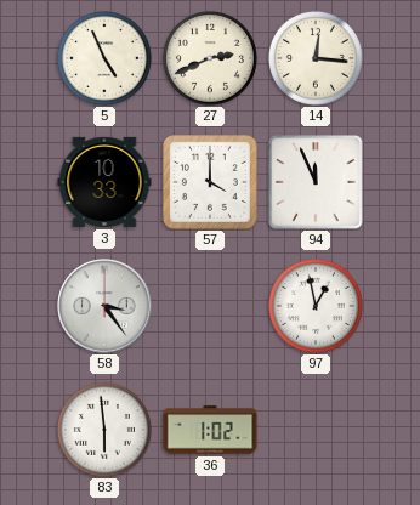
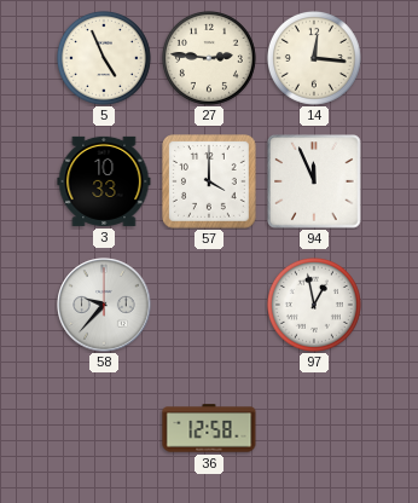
27: 2:41 -> 2:46
58: 3:24 -> 9:37
83: 5:59 -> none
36: 1:02 -> 12:58
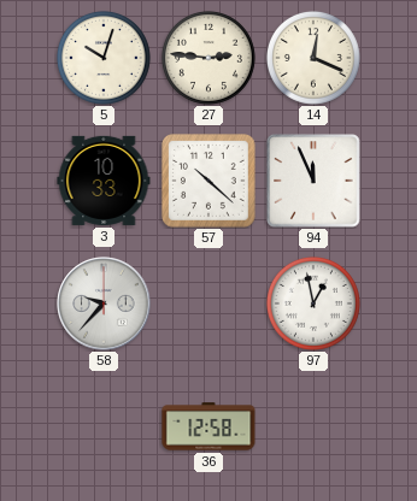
5: 4:56 -> 10:03
14: 12:16 -> 12:19
57: 4:00 -> 10:22
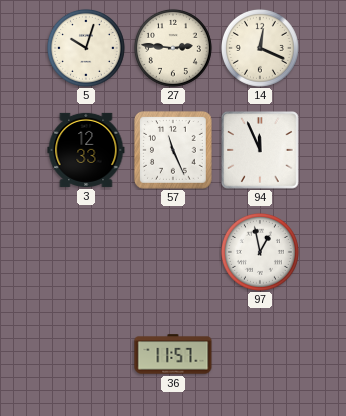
3: 10:33 -> 12:33
57: 10:22 -> 11:26
58: 9:37 -> none
36: 12:58 -> 11:57
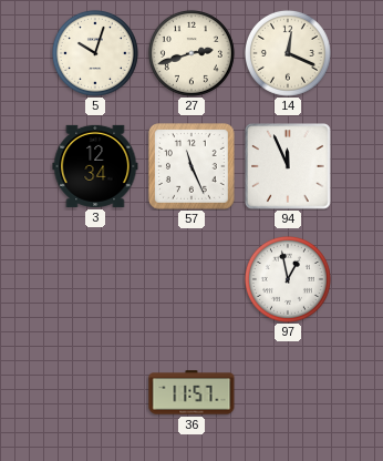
27: 2:46 -> 2:42
3: 12:33 -> 12:34
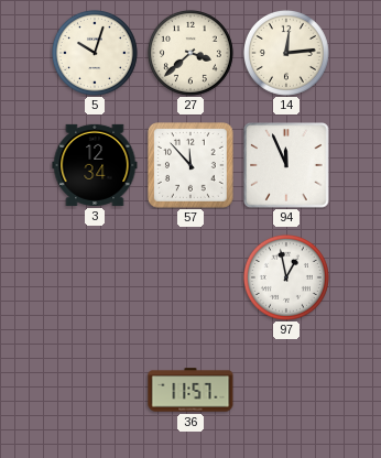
27: 2:42 -> 3:38
14: 12:19 -> 12:14
57: 11:26 -> 11:53
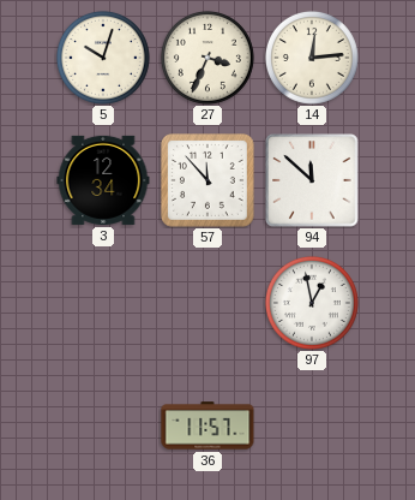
27: 3:38 -> 3:34
94: 11:56 -> 11:52
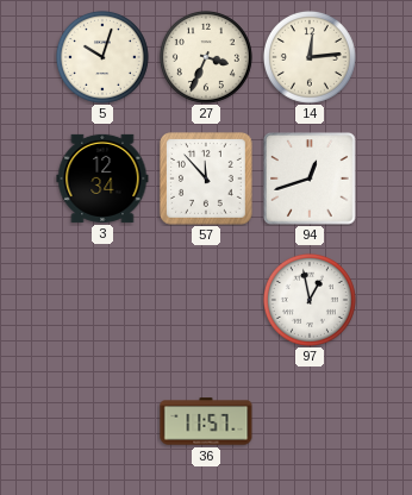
94: 11:52 -> 12:42
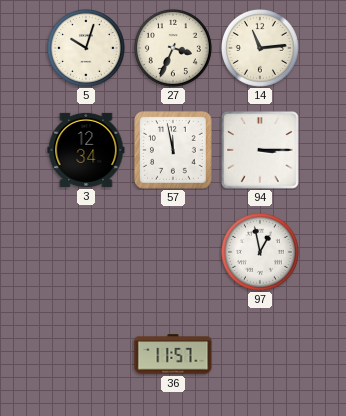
14: 12:14 -> 11:14
57: 11:53 -> 11:58
94: 12:42 -> 3:15
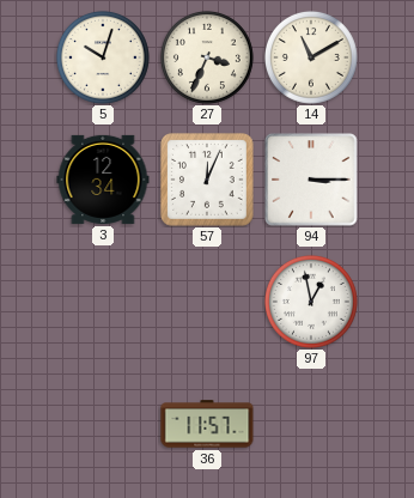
14: 11:14 -> 11:10
57: 11:58 -> 12:04
